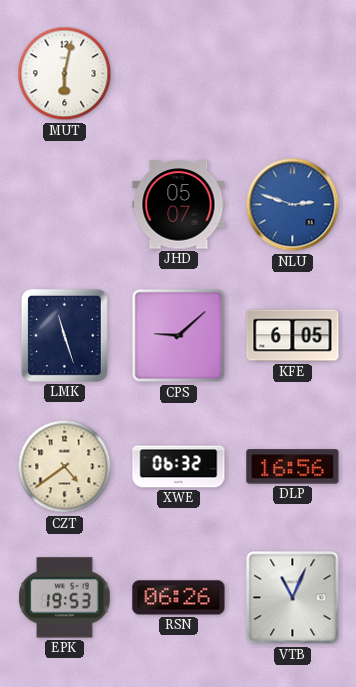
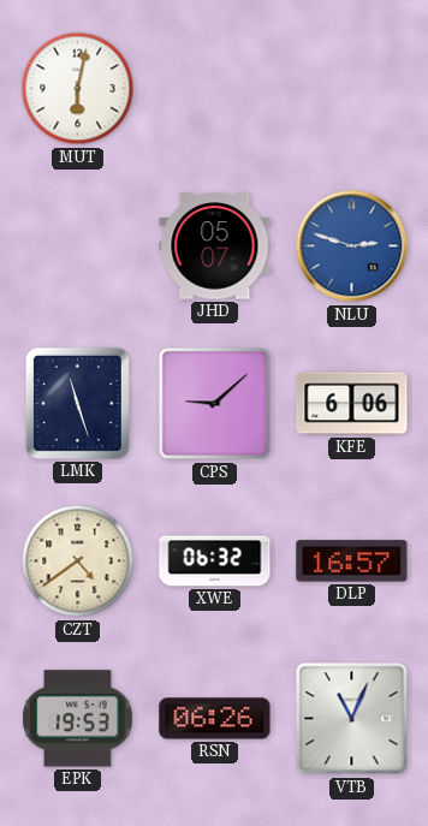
KFE: 6:05 -> 6:06
DLP: 16:56 -> 16:57
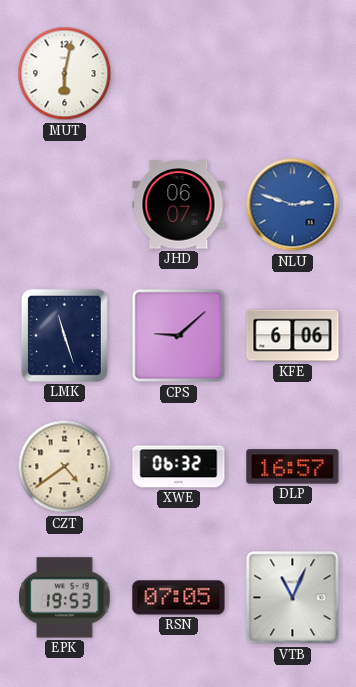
JHD: 05:07 -> 06:07
RSN: 06:26 -> 07:05
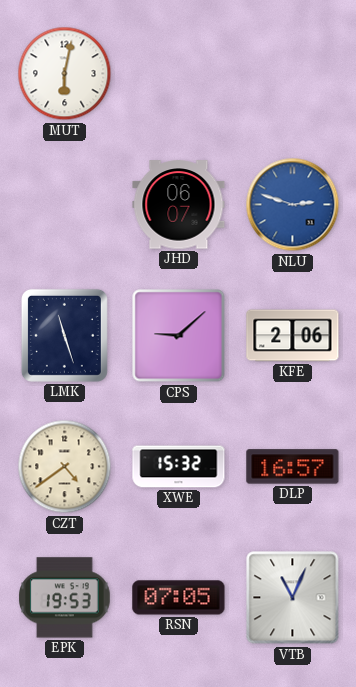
KFE: 6:06 -> 2:06
XWE: 06:32 -> 15:32
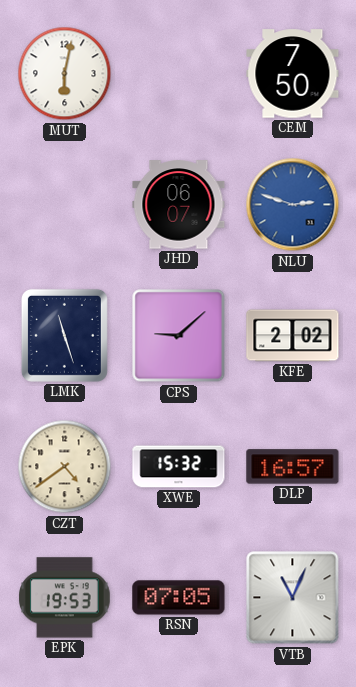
CEM: none -> 7:50
KFE: 2:06 -> 2:02
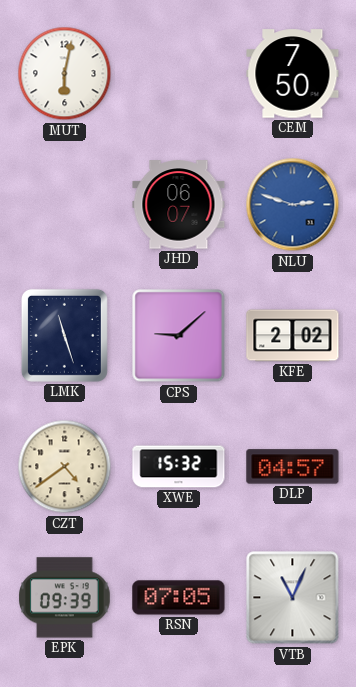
DLP: 16:57 -> 04:57
EPK: 19:53 -> 09:39
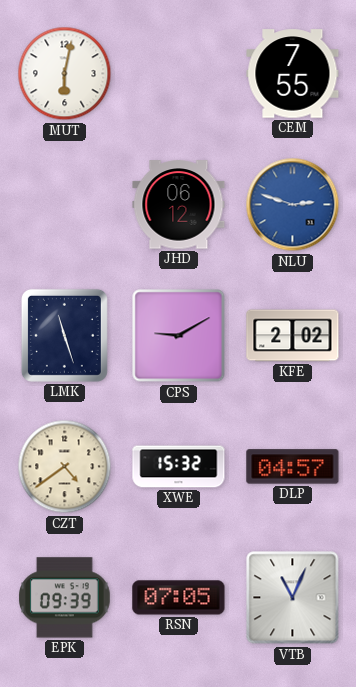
CEM: 7:50 -> 7:55
JHD: 06:07 -> 06:12
CPS: 9:08 -> 9:10
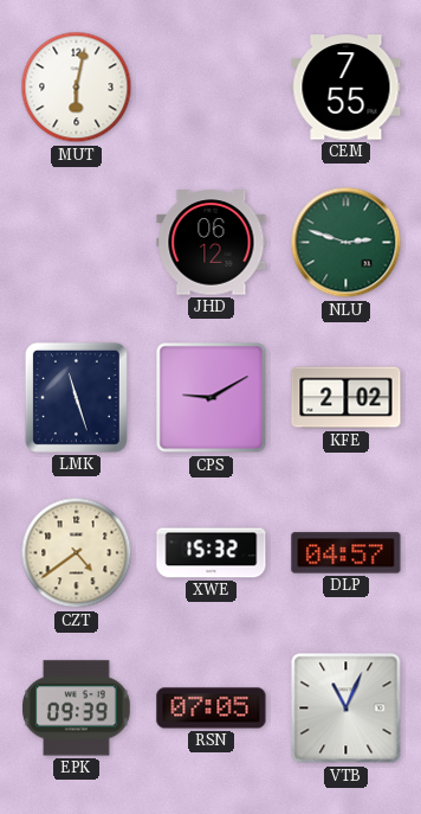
NLU dial: blue -> green
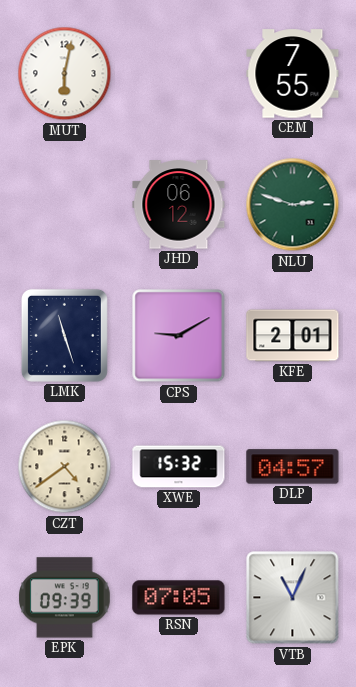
KFE: 2:02 -> 2:01
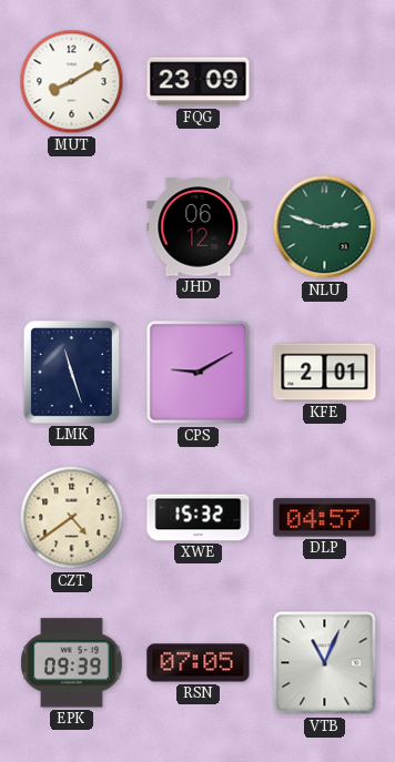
MUT: 6:02 -> 8:10
FQG: none -> 23:09
CEM: 7:55 -> none
